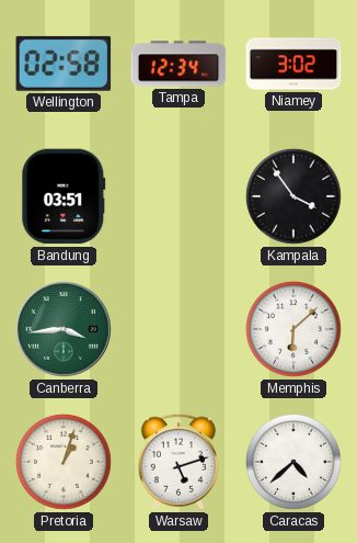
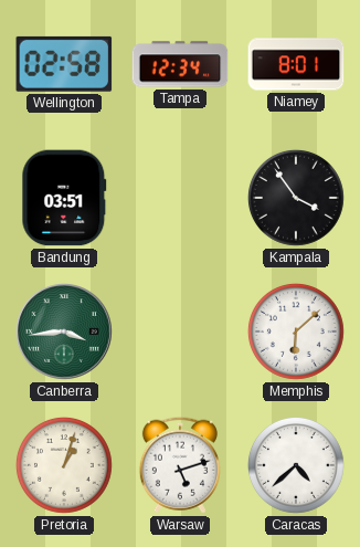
Niamey: 3:02 -> 8:01
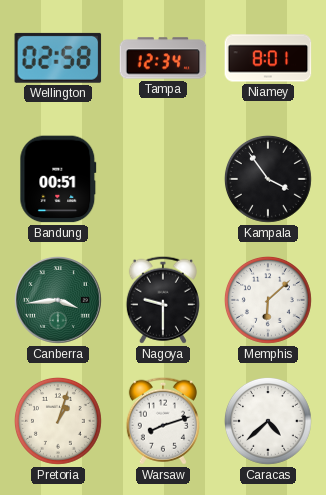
Bandung: 03:51 -> 00:51
Nagoya: none -> 9:30
Warsaw: 5:12 -> 8:12
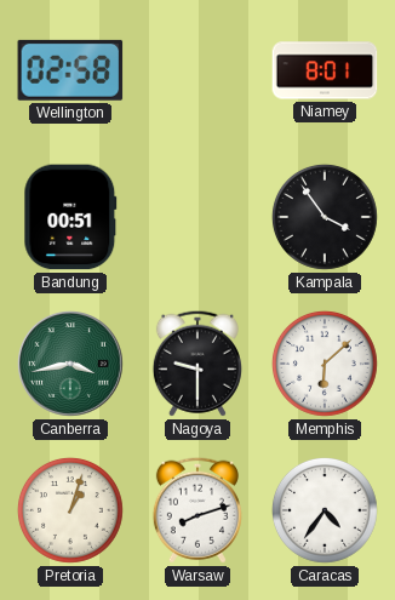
Tampa: 12:34 -> none
Canberra: 3:44 -> 3:43
Caracas: 4:38 -> 4:36
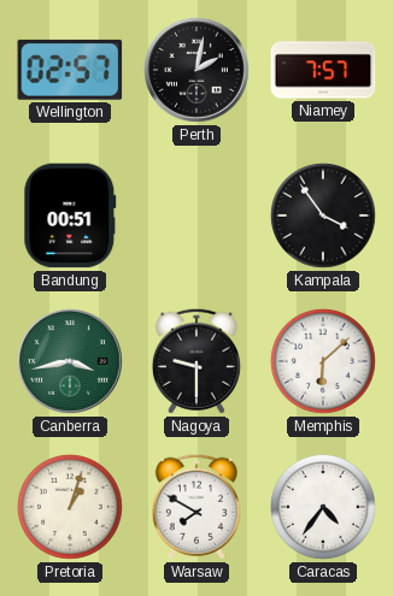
Wellington: 02:58 -> 02:57
Perth: none -> 2:02
Niamey: 8:01 -> 7:57
Warsaw: 8:12 -> 7:50
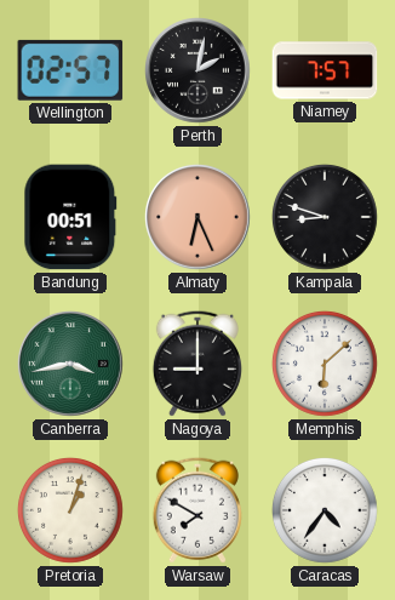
Almaty: none -> 6:26
Kampala: 3:54 -> 8:48
Nagoya: 9:30 -> 9:00
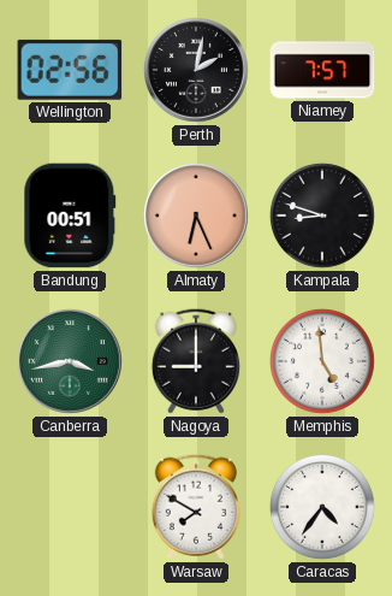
Wellington: 02:57 -> 02:56
Memphis: 6:08 -> 4:59
Pretoria: 1:03 -> none
